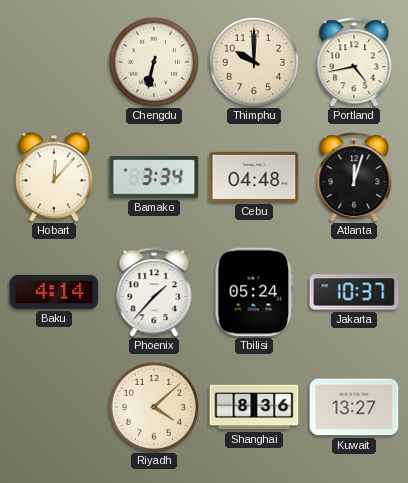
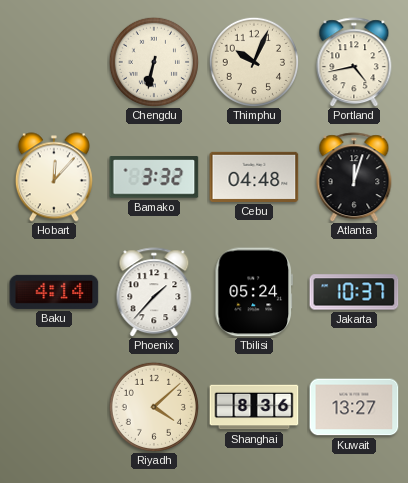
Thimphu: 10:00 -> 10:04
Bamako: 3:34 -> 3:32
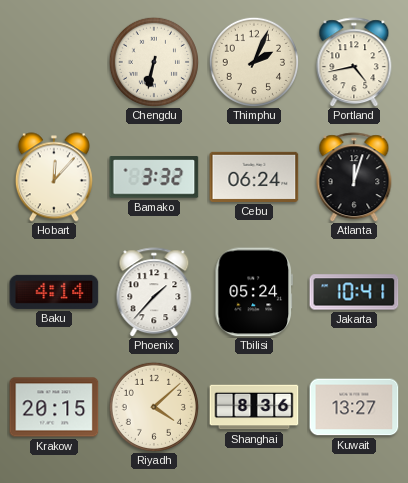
Thimphu: 10:04 -> 2:04
Cebu: 04:48 -> 06:24
Jakarta: 10:37 -> 10:41
Krakow: none -> 20:15
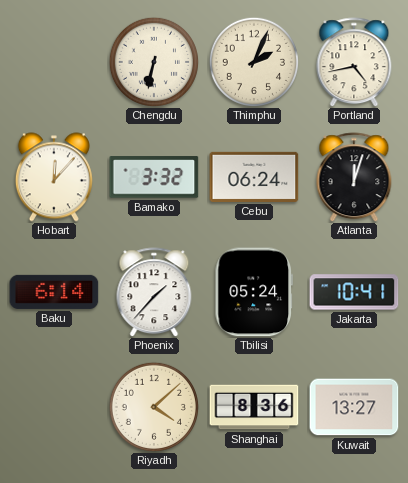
Baku: 4:14 -> 6:14
Krakow: 20:15 -> none
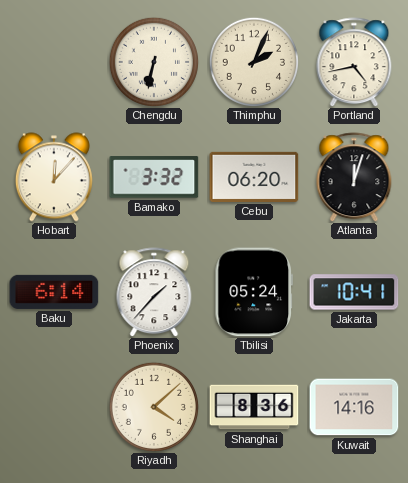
Cebu: 06:24 -> 06:20
Kuwait: 13:27 -> 14:16
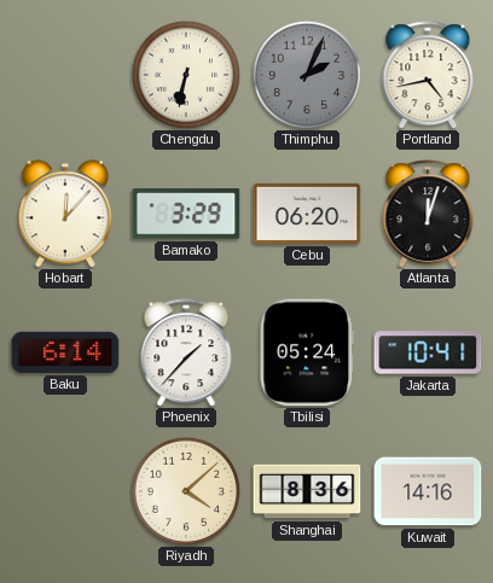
Thimphu dial: cream -> grey
Bamako: 3:32 -> 3:29
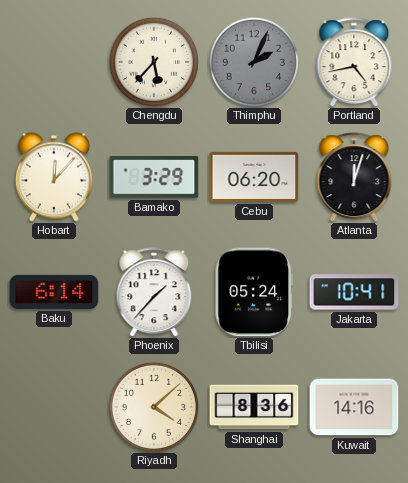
Chengdu: 6:32 -> 5:37
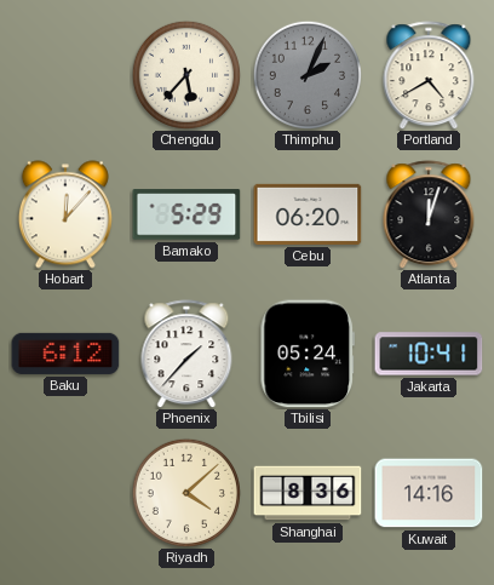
Portland: 4:43 -> 4:40
Bamako: 3:29 -> 5:29
Baku: 6:14 -> 6:12
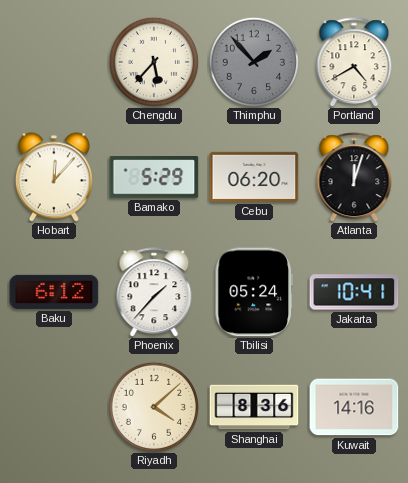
Thimphu: 2:04 -> 1:53
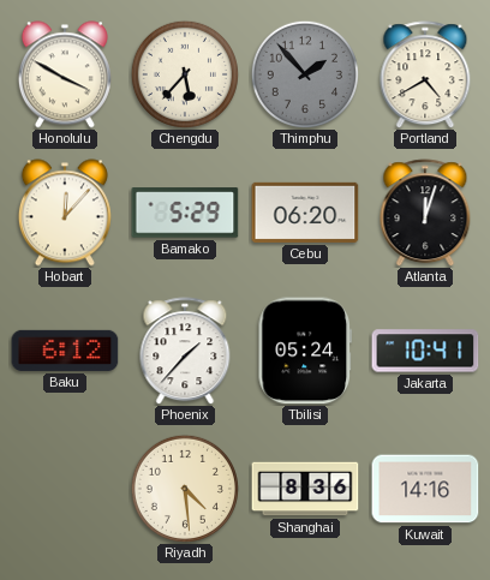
Honolulu: none -> 3:50
Riyadh: 4:08 -> 4:29
